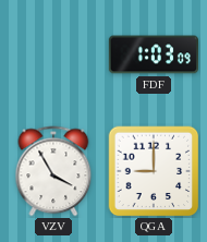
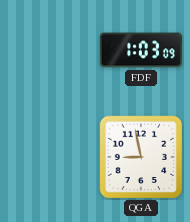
VZV: 3:55 -> none
QGA: 9:00 -> 8:58
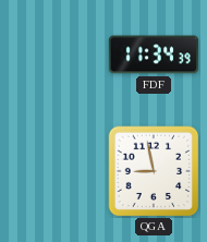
FDF: 1:03 -> 11:34
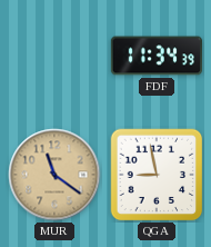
MUR: none -> 11:21
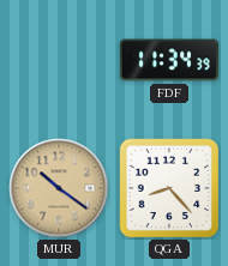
MUR: 11:21 -> 10:21
QGA: 8:58 -> 8:23
